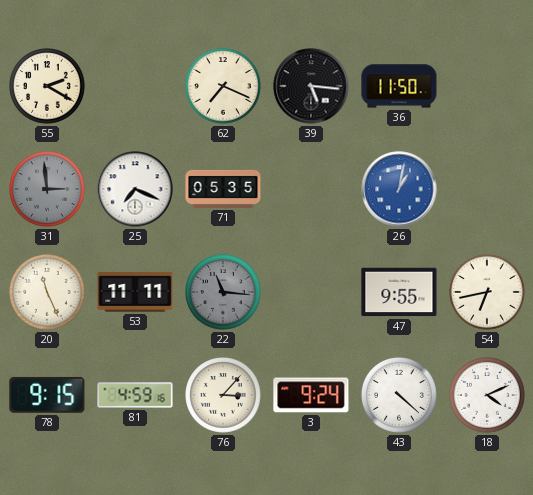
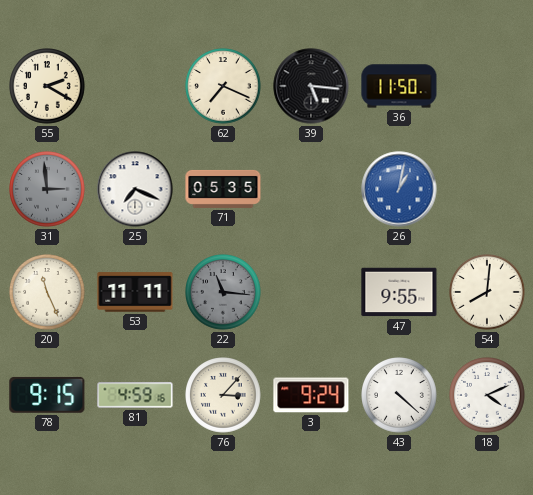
54: 6:43 -> 8:01
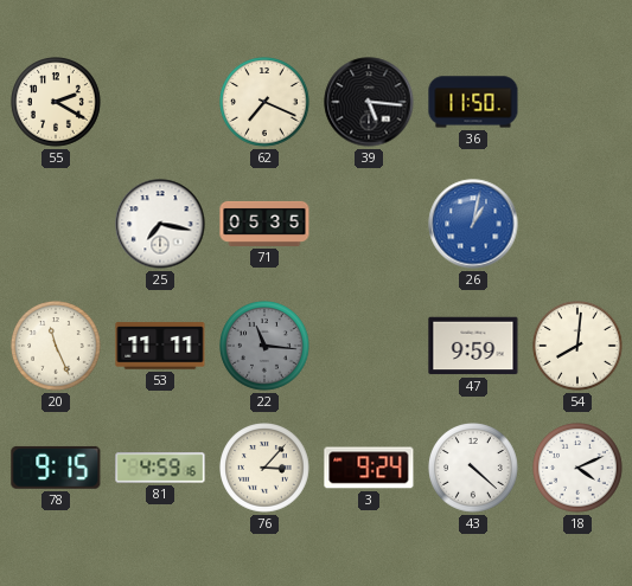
31: 2:59 -> none
25: 7:19 -> 7:17
47: 9:55 -> 9:59
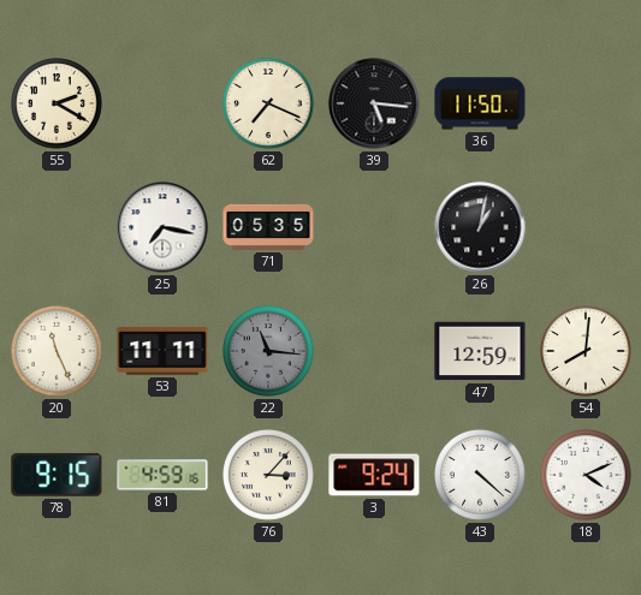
26 dial: blue -> black
47: 9:59 -> 12:59
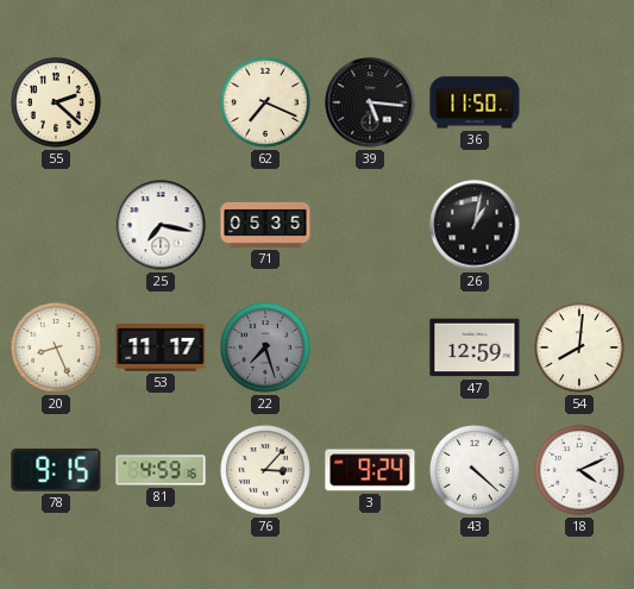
55: 2:20 -> 2:22
20: 11:26 -> 8:26
53: 11:11 -> 11:17
22: 11:16 -> 7:27
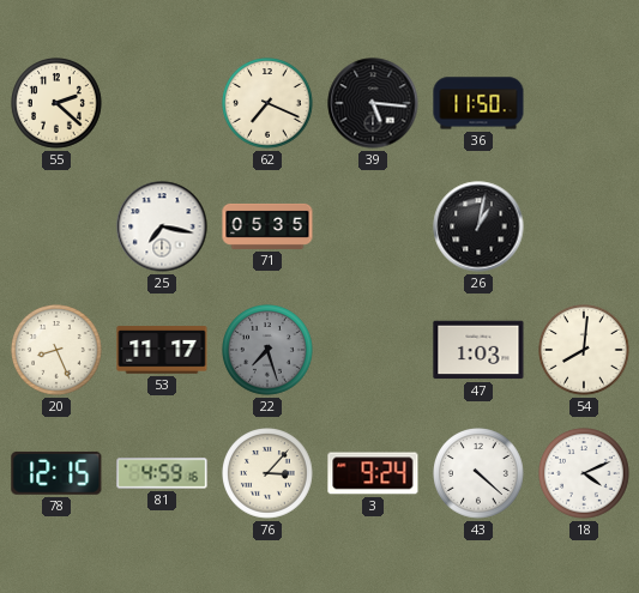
47: 12:59 -> 1:03
78: 9:15 -> 12:15
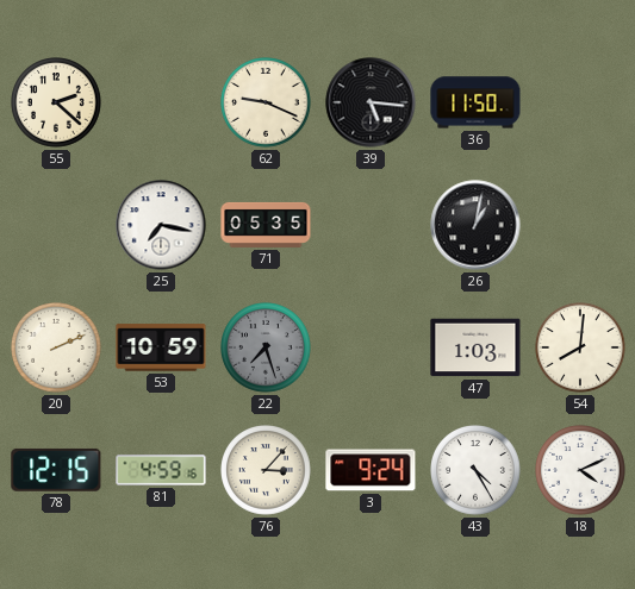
62: 7:19 -> 9:19
20: 8:26 -> 2:11
53: 11:17 -> 10:59
43: 4:22 -> 4:25
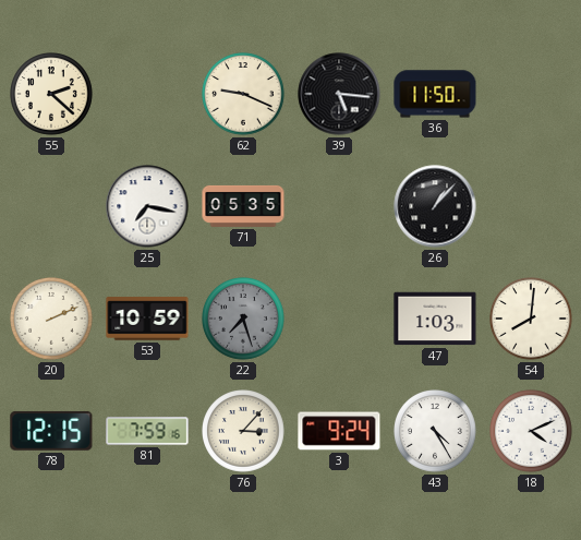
26: 1:02 -> 1:07
81: 4:59 -> 7:59
